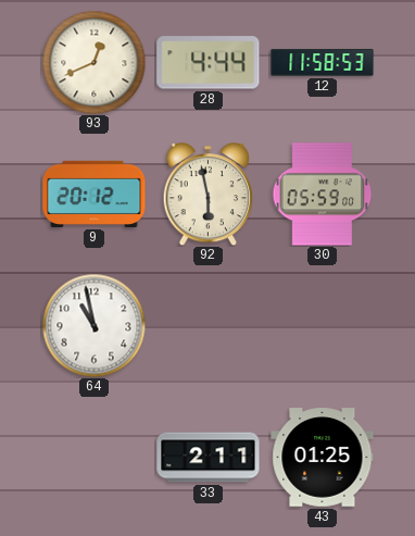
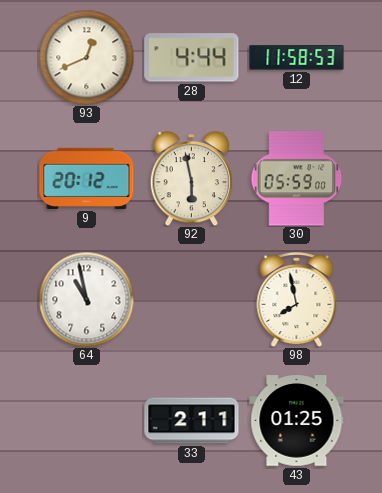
98: none -> 7:58
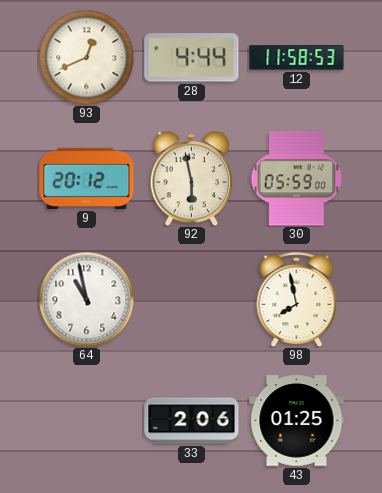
33: 2:11 -> 2:06
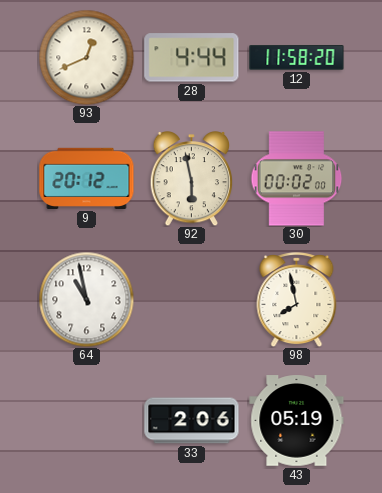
12: 11:58:53 -> 11:58:20
30: 05:59 -> 00:02
43: 01:25 -> 05:19
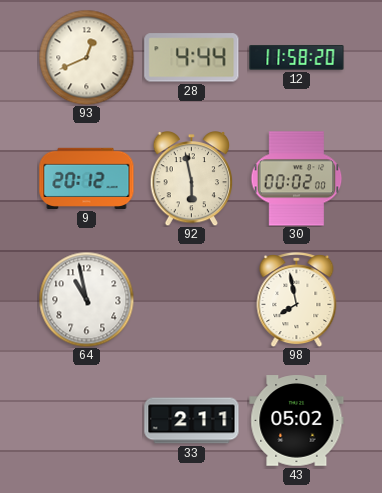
33: 2:06 -> 2:11
43: 05:19 -> 05:02
